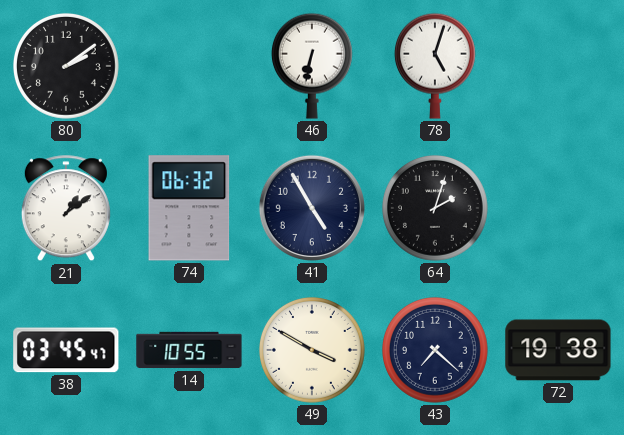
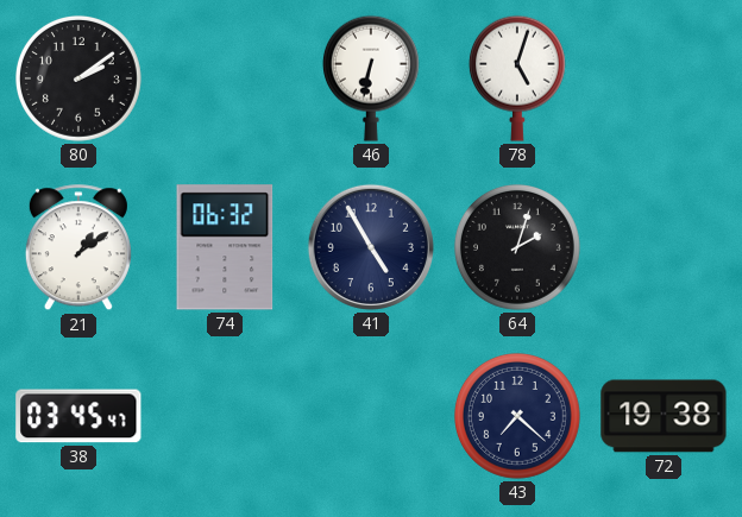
14: 10:55 -> none
49: 3:50 -> none
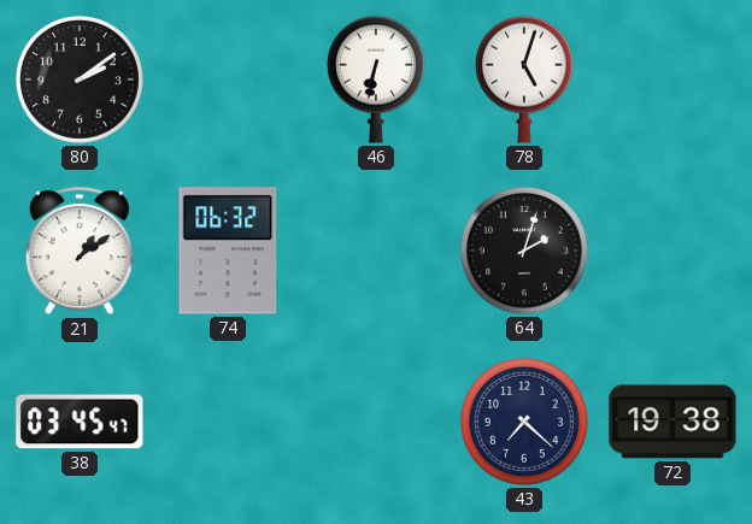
41: 4:55 -> none
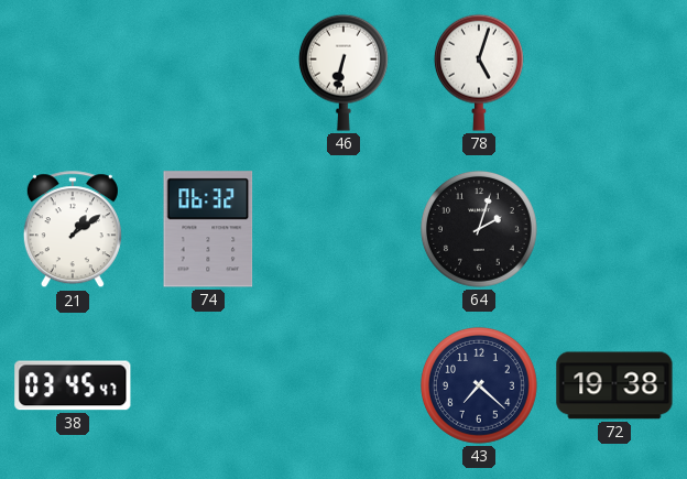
80: 2:09 -> none
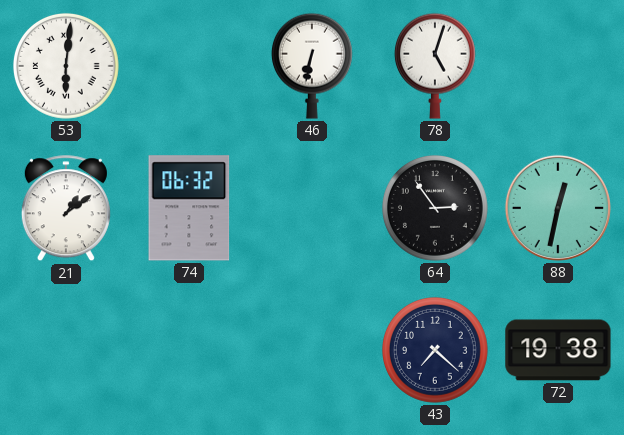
53: none -> 6:01
64: 2:03 -> 2:54
88: none -> 12:32
38: 03:45 -> none
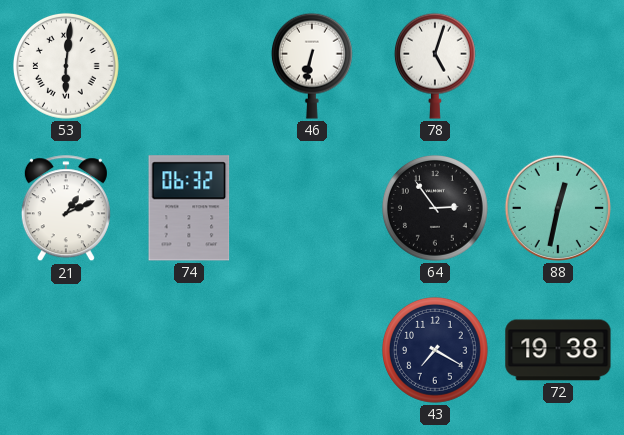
21: 1:09 -> 1:11
43: 7:22 -> 7:20
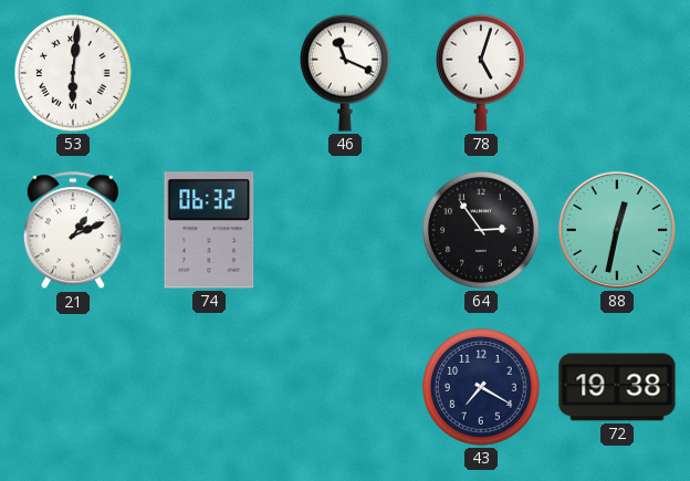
46: 6:32 -> 11:19
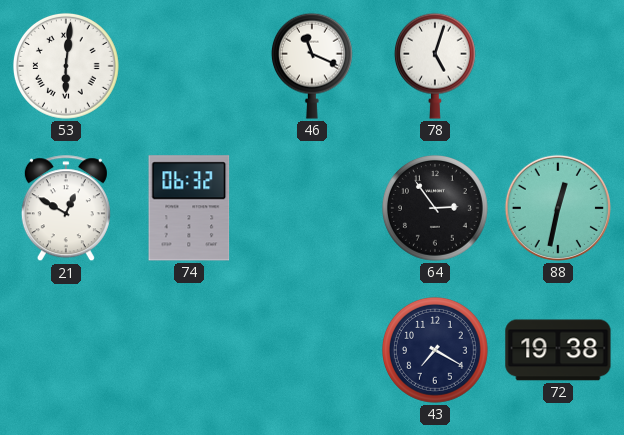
21: 1:11 -> 12:50
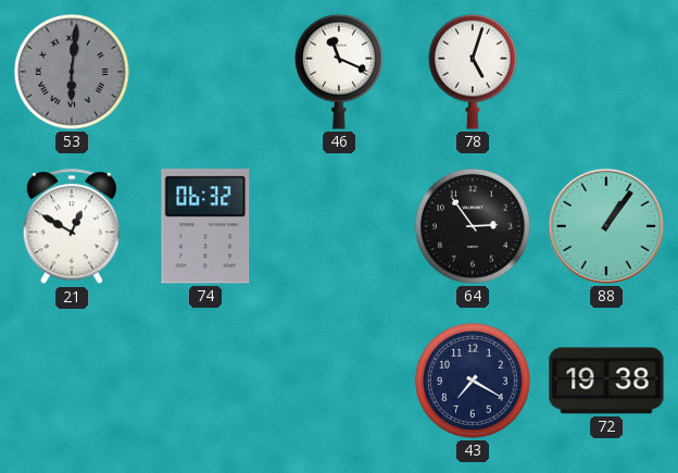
53 dial: white -> grey
88: 12:32 -> 1:06
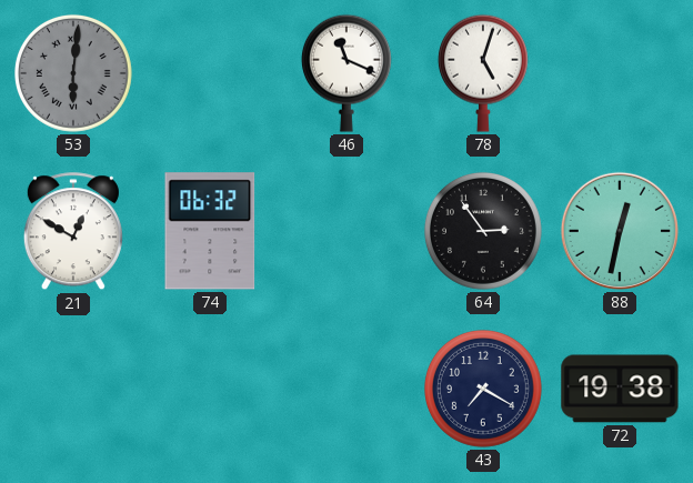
88: 1:06 -> 12:32
